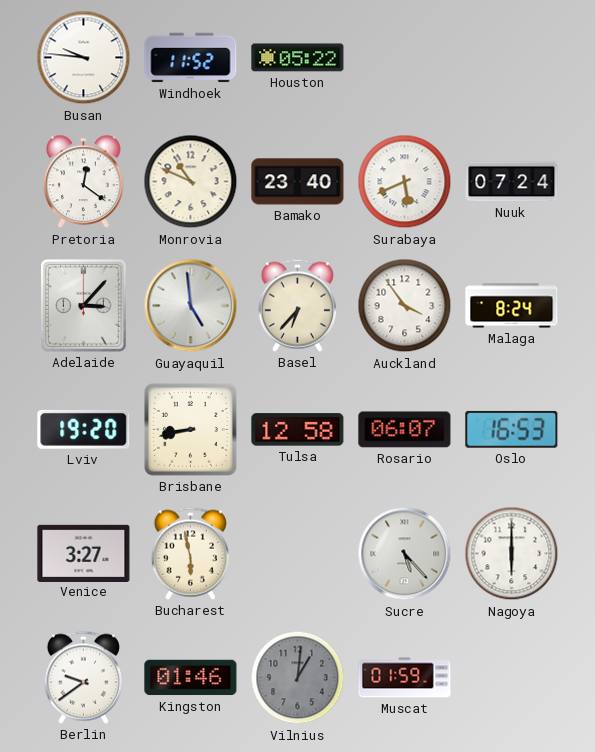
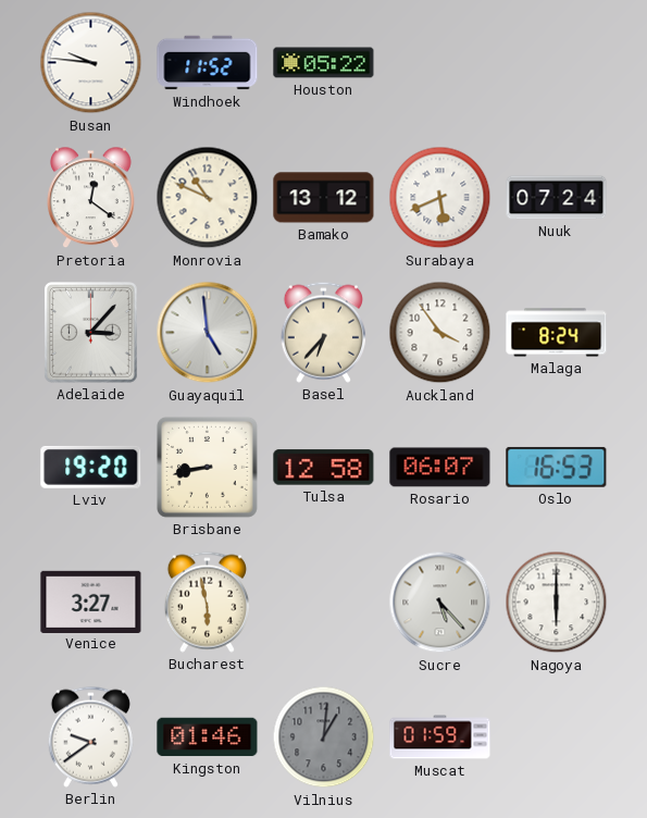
Bamako: 23:40 -> 13:12
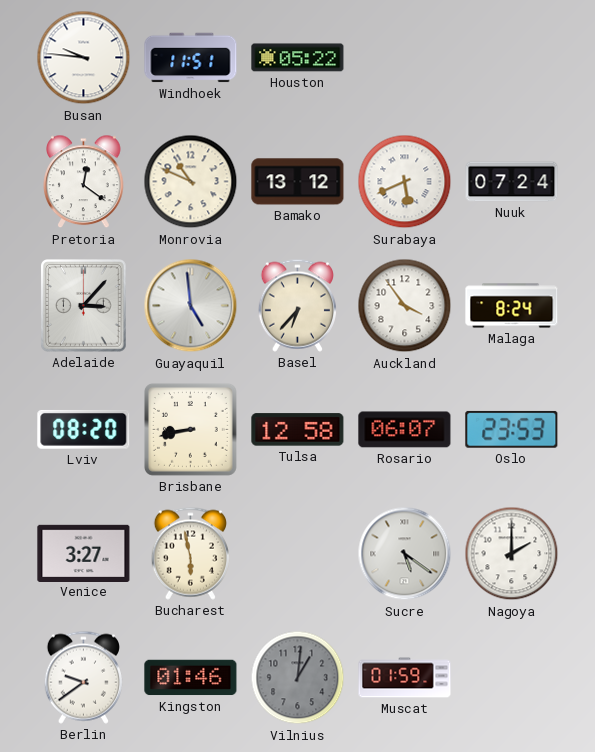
Windhoek: 11:52 -> 11:51
Lviv: 19:20 -> 08:20
Oslo: 16:53 -> 23:53
Sucre: 5:23 -> 5:21
Nagoya: 6:00 -> 2:00
